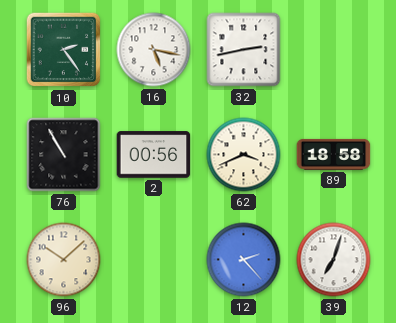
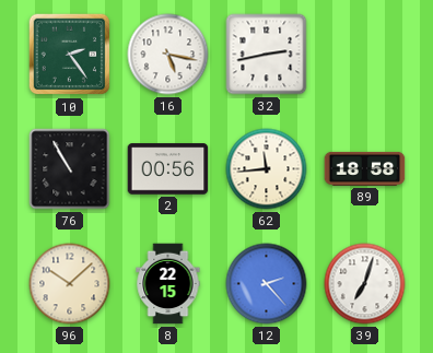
62: 3:41 -> 11:44
8: none -> 22:15
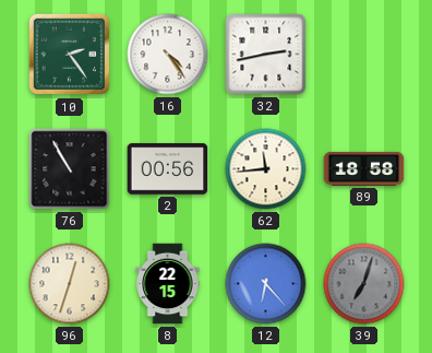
16: 5:17 -> 4:24
96: 10:08 -> 12:33
12: 2:23 -> 6:23
39 dial: white -> grey
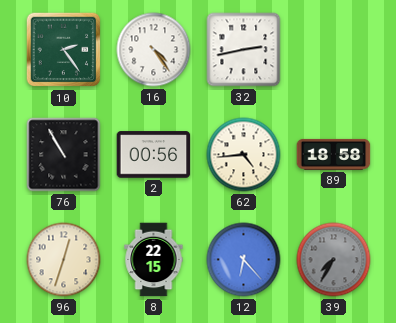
62: 11:44 -> 4:44
39: 7:03 -> 7:35
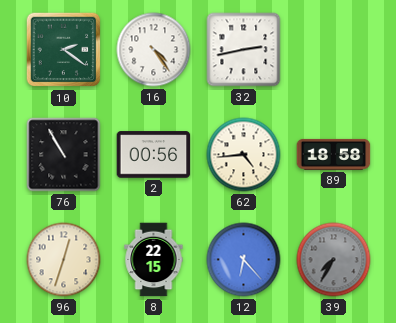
10: 2:24 -> 2:21
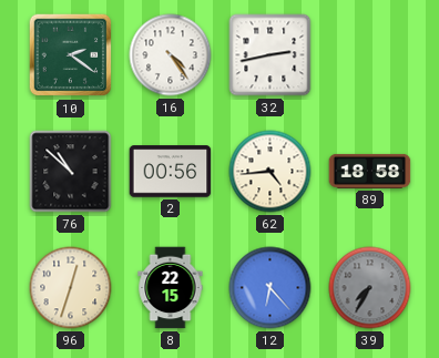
76: 10:55 -> 10:52
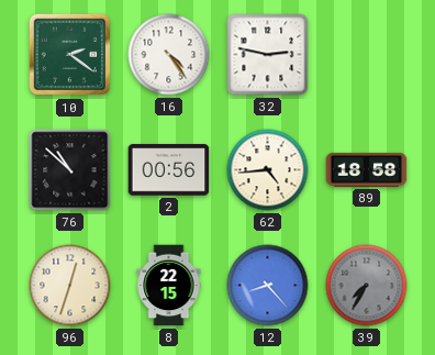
32: 2:43 -> 2:47
12: 6:23 -> 8:23
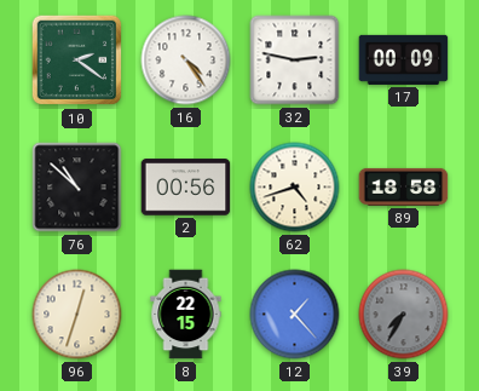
17: none -> 00:09
62: 4:44 -> 4:42
12: 8:23 -> 1:23
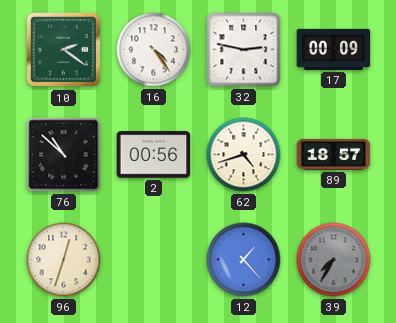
89: 18:58 -> 18:57
8: 22:15 -> none
